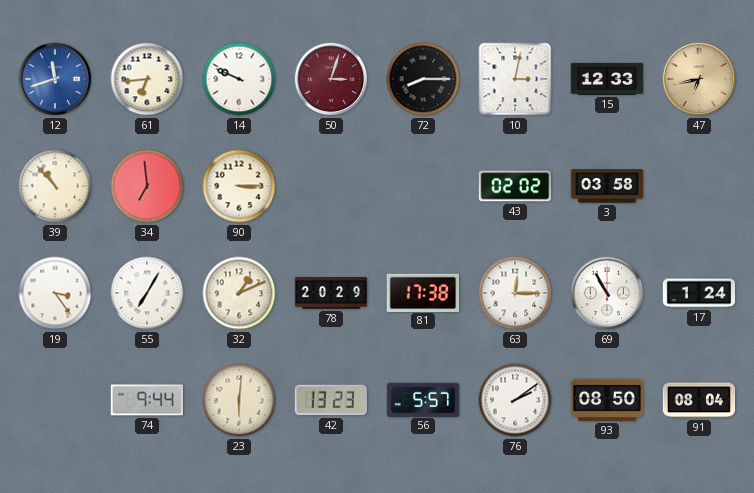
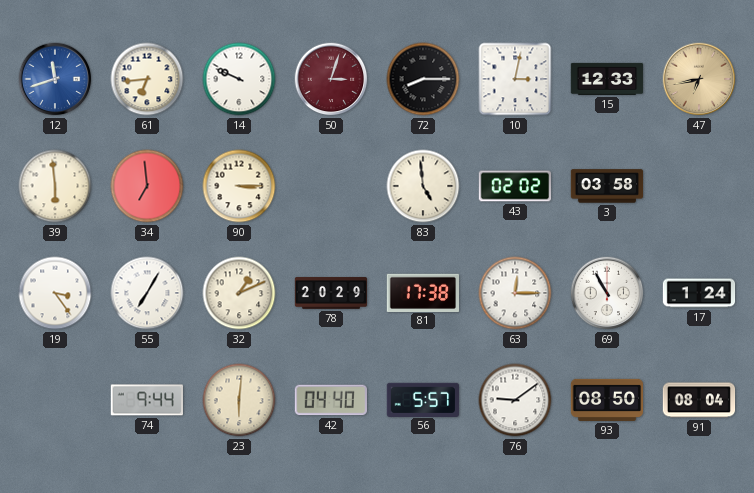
39: 10:53 -> 5:59
83: none -> 4:59
42: 13:23 -> 04:40
76: 2:09 -> 9:09
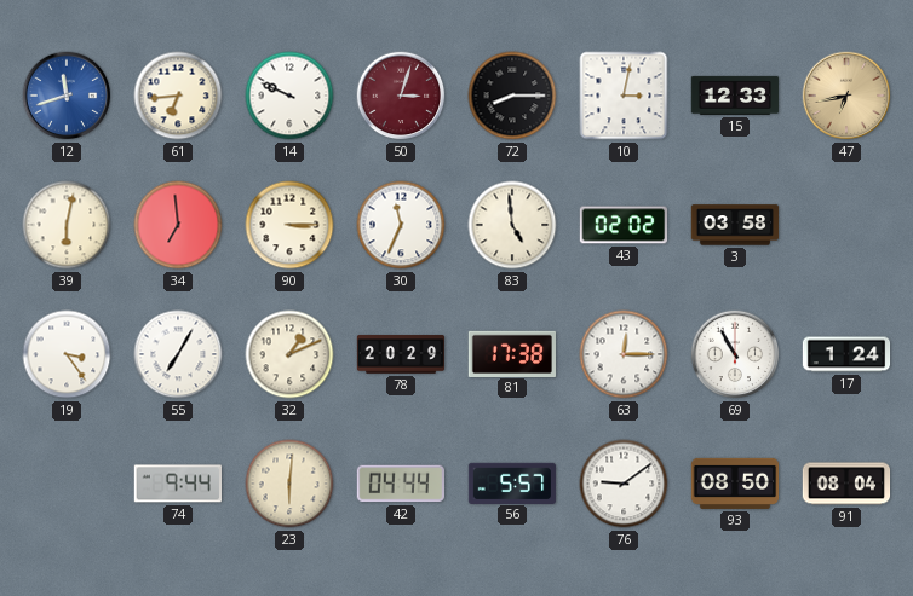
39: 5:59 -> 6:02
30: none -> 11:34
42: 04:40 -> 04:44
